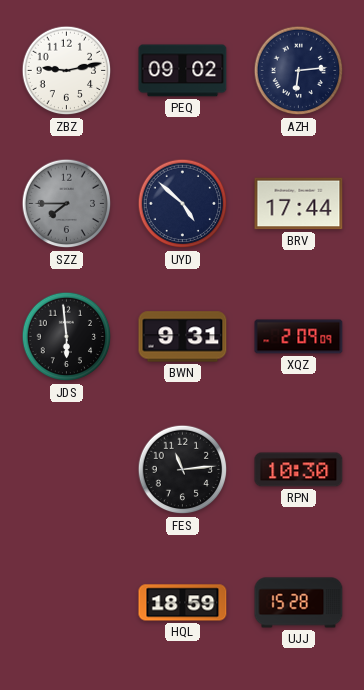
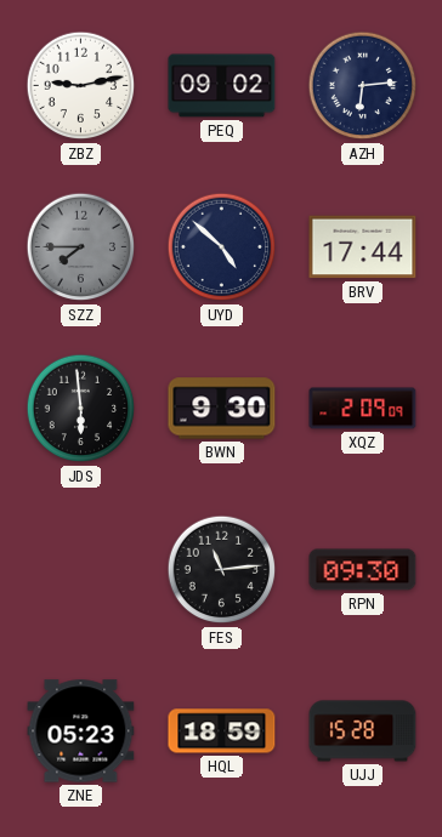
BWN: 9:31 -> 9:30
RPN: 10:30 -> 09:30
ZNE: none -> 05:23
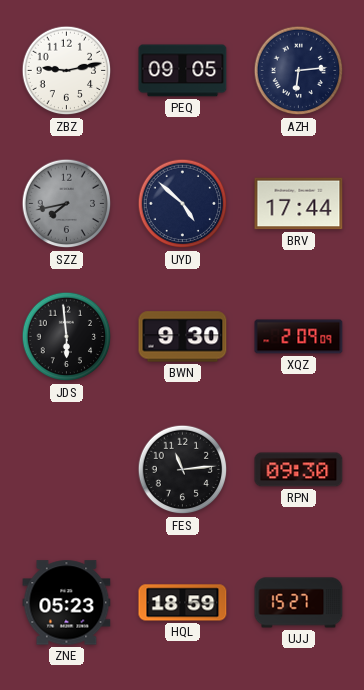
PEQ: 09:02 -> 09:05
SZZ: 7:45 -> 7:43
UJJ: 15:28 -> 15:27
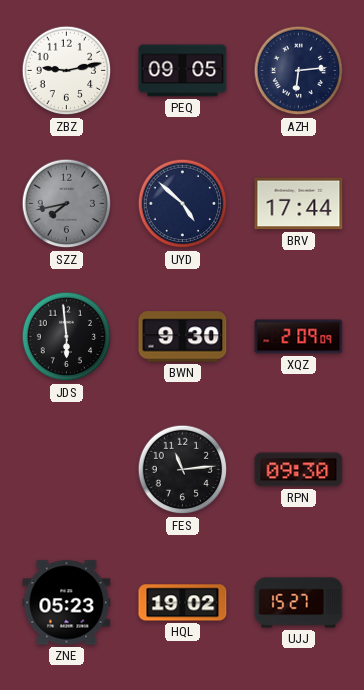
HQL: 18:59 -> 19:02
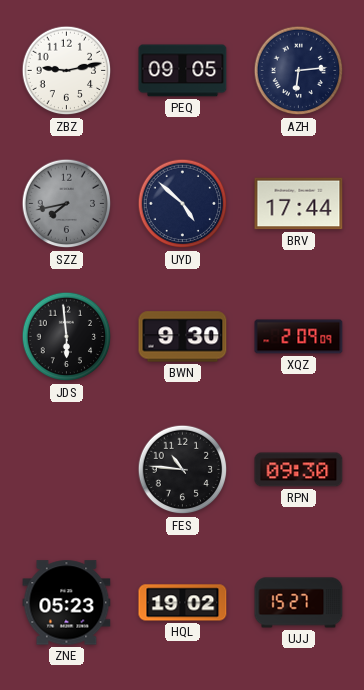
FES: 11:14 -> 10:46
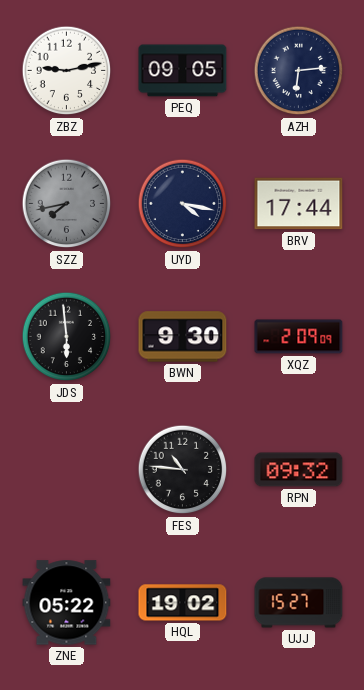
UYD: 4:52 -> 4:17
RPN: 09:30 -> 09:32
ZNE: 05:23 -> 05:22
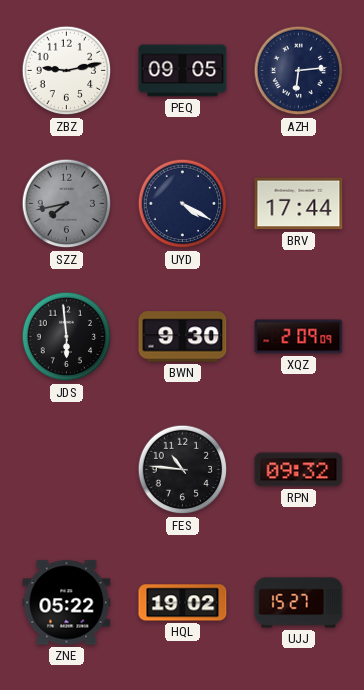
UYD: 4:17 -> 4:20
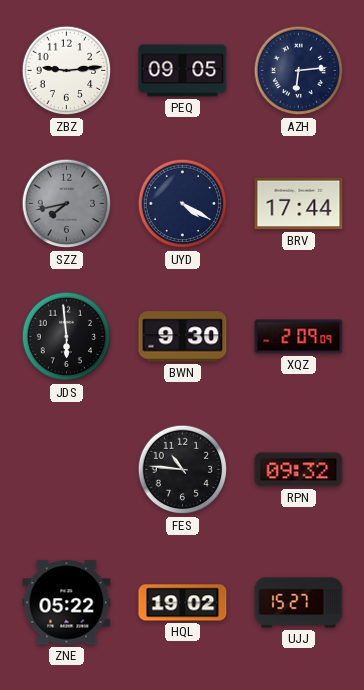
ZBZ: 9:13 -> 9:14
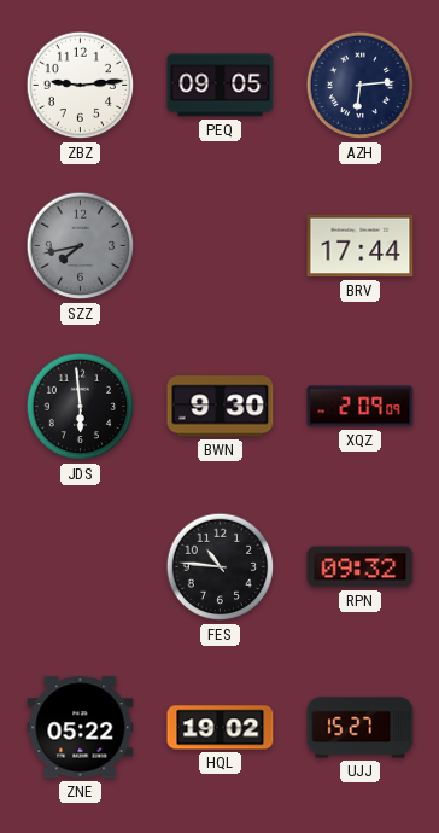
UYD: 4:20 -> none
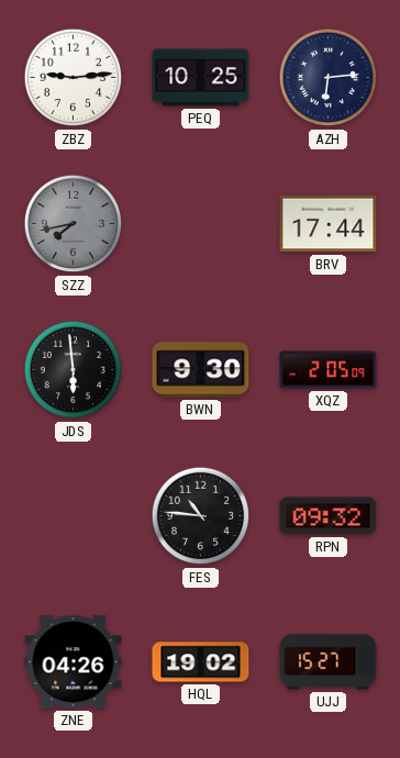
PEQ: 09:05 -> 10:25
XQZ: 2:09 -> 2:05
ZNE: 05:22 -> 04:26
